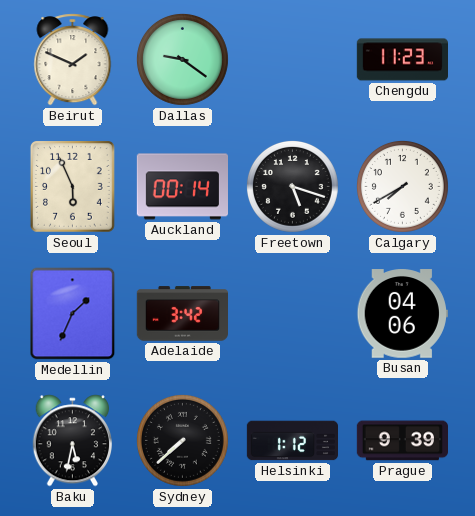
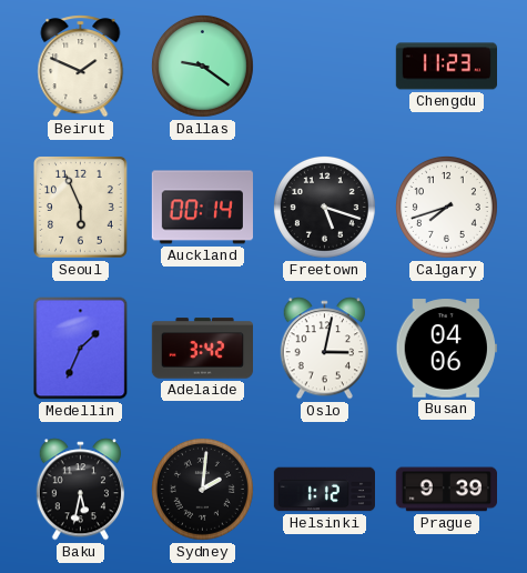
Calgary: 7:40 -> 7:42
Oslo: none -> 3:02
Sydney: 7:38 -> 2:01
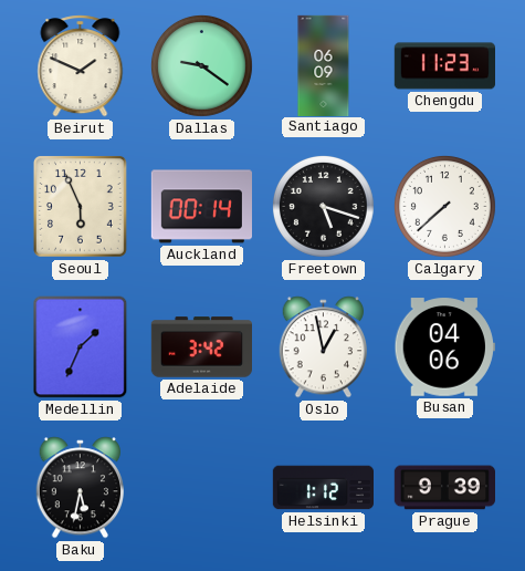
Santiago: none -> 06:09
Calgary: 7:42 -> 7:38
Oslo: 3:02 -> 12:58
Sydney: 2:01 -> none
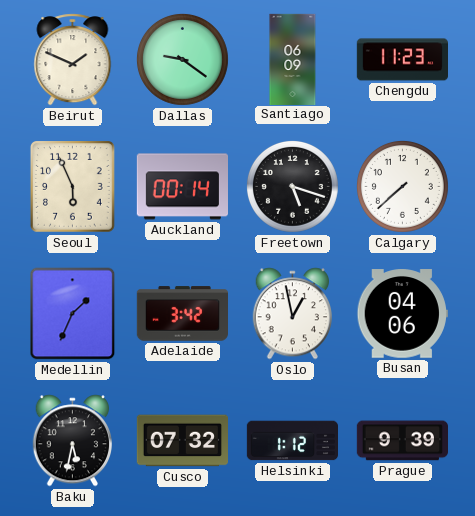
Cusco: none -> 07:32
